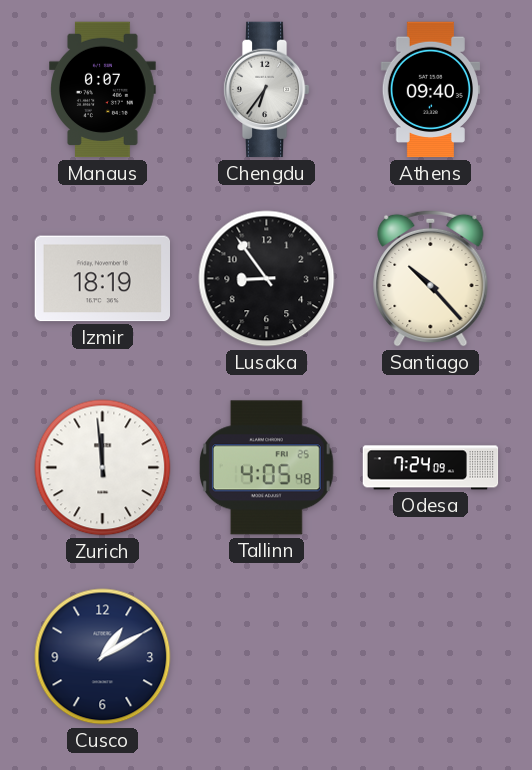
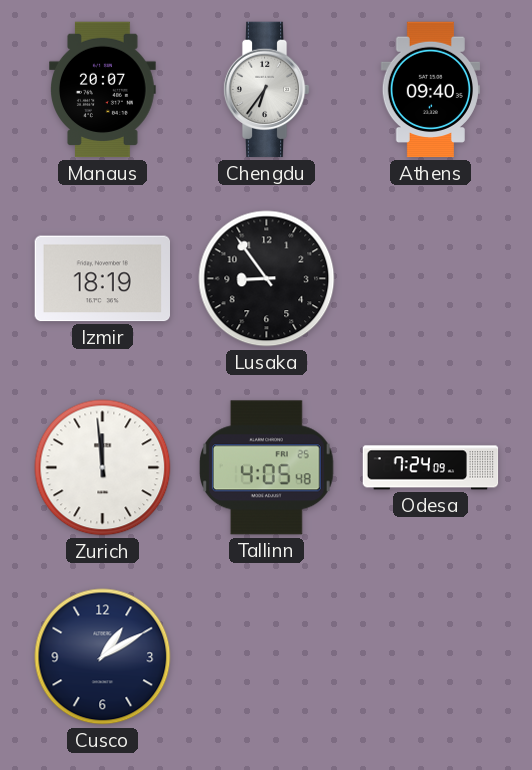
Manaus: 0:07 -> 20:07
Santiago: 10:23 -> none
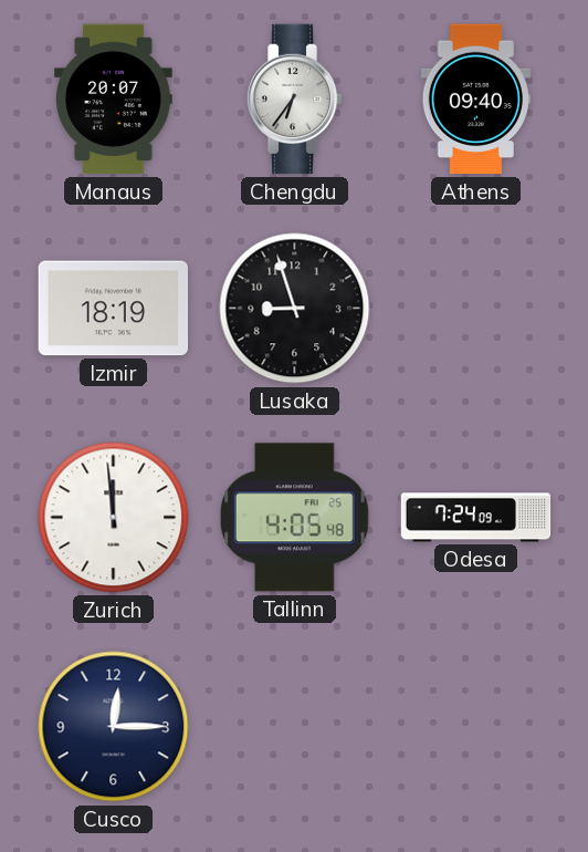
Lusaka: 8:54 -> 8:57
Cusco: 1:10 -> 12:15
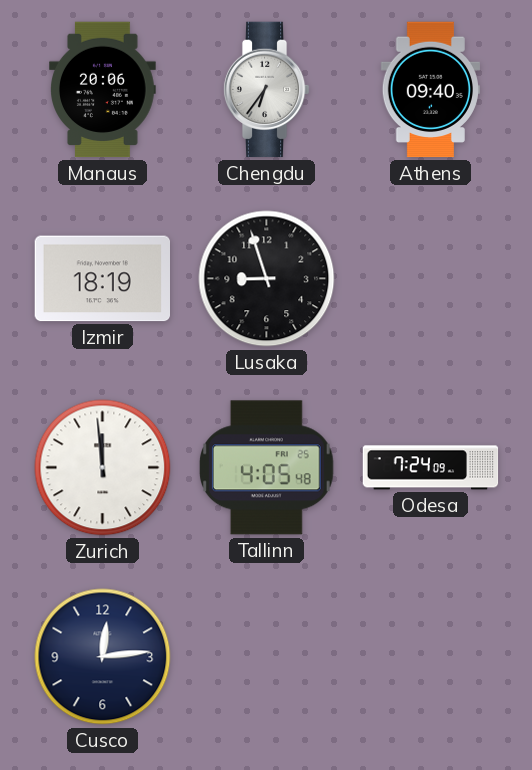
Manaus: 20:07 -> 20:06
Cusco: 12:15 -> 12:14
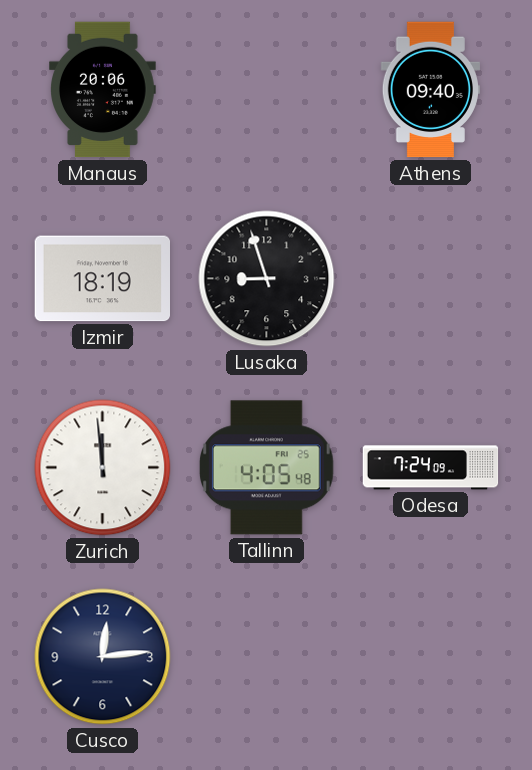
Chengdu: 6:36 -> none
